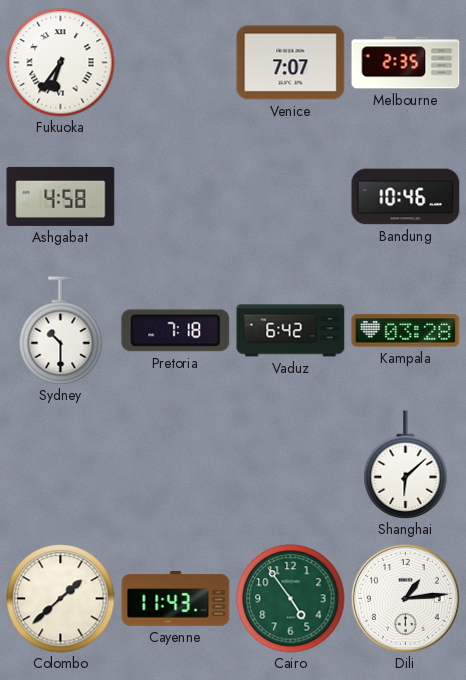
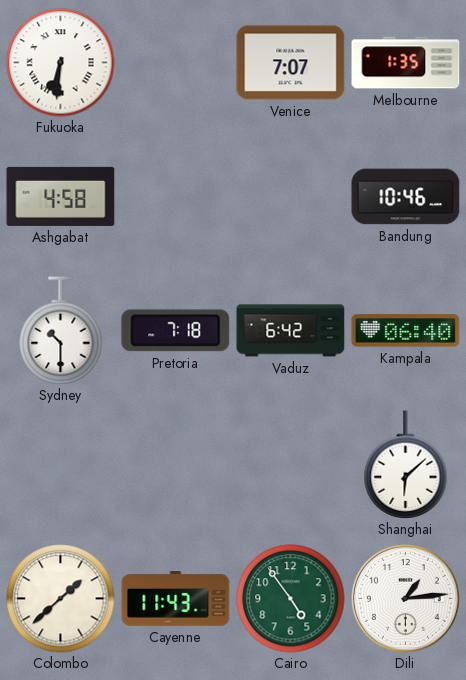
Fukuoka: 6:36 -> 6:31
Melbourne: 2:35 -> 1:35
Kampala: 03:28 -> 06:40
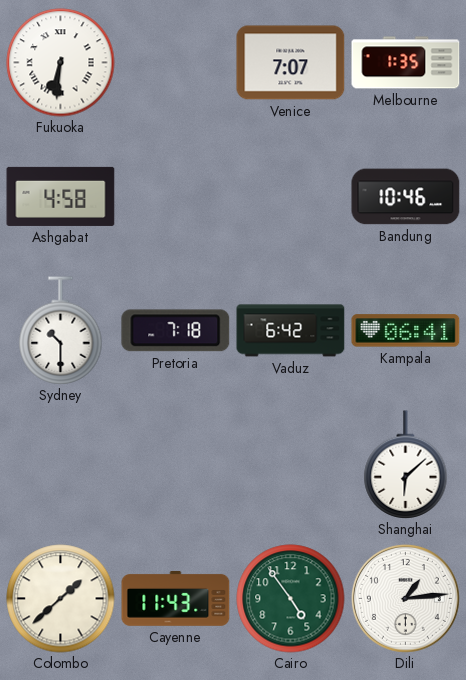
Kampala: 06:40 -> 06:41
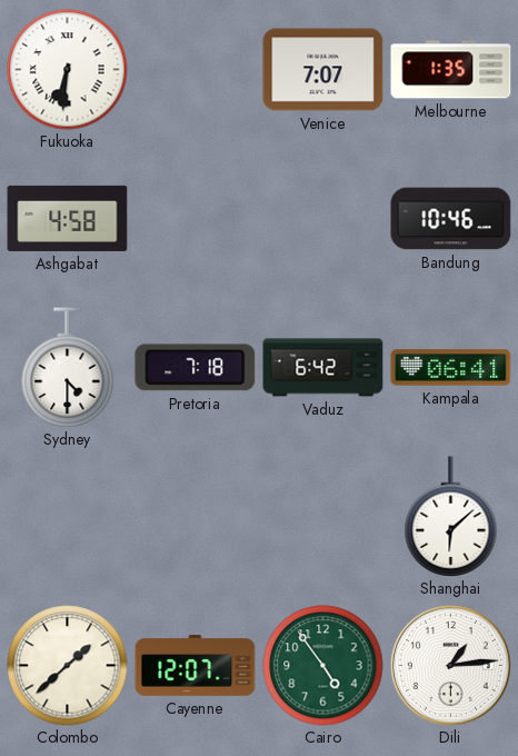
Sydney: 10:30 -> 4:30
Cayenne: 11:43 -> 12:07
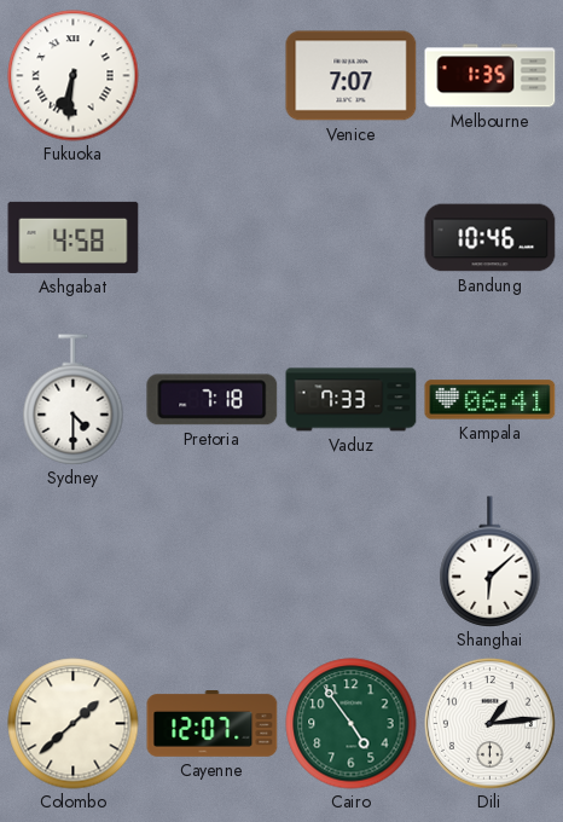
Vaduz: 6:42 -> 7:33
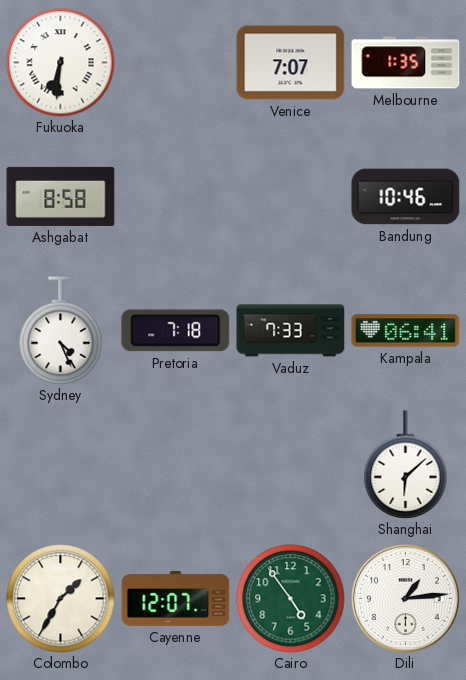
Ashgabat: 4:58 -> 8:58
Sydney: 4:30 -> 4:26
Colombo: 1:38 -> 1:35
